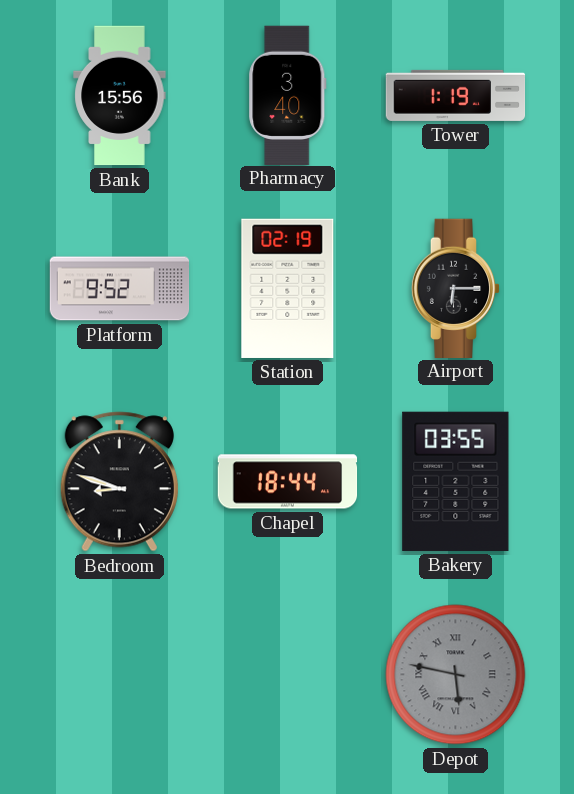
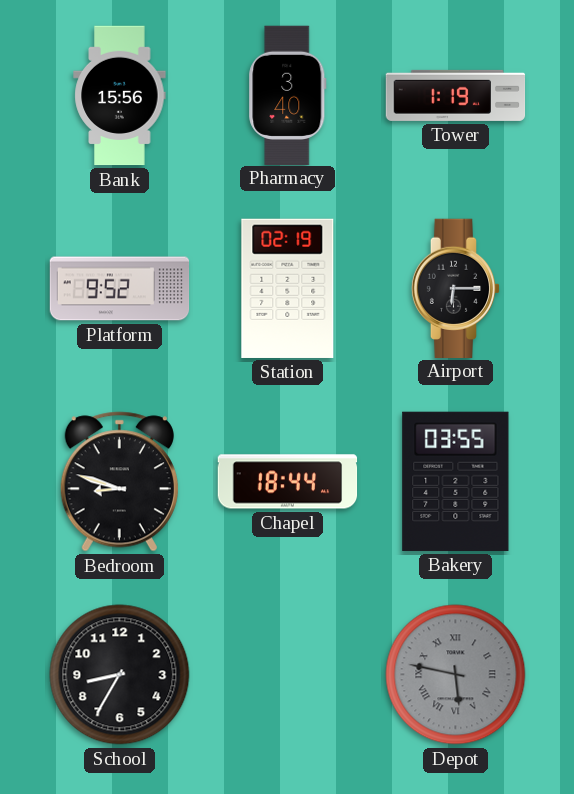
School: none -> 8:35
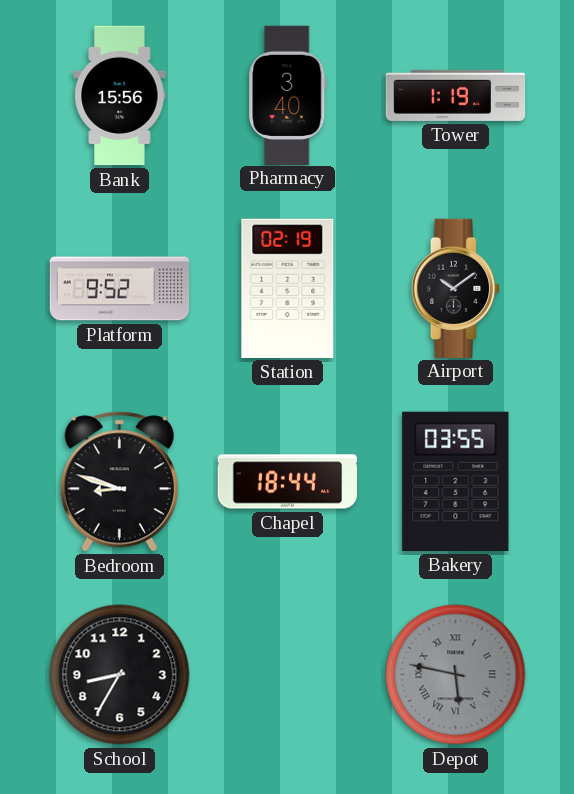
Airport: 6:15 -> 10:09
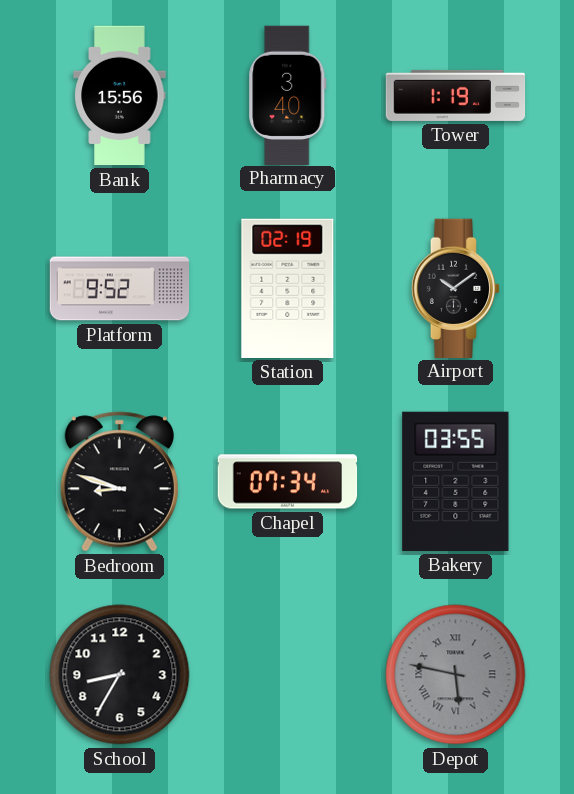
Chapel: 18:44 -> 07:34
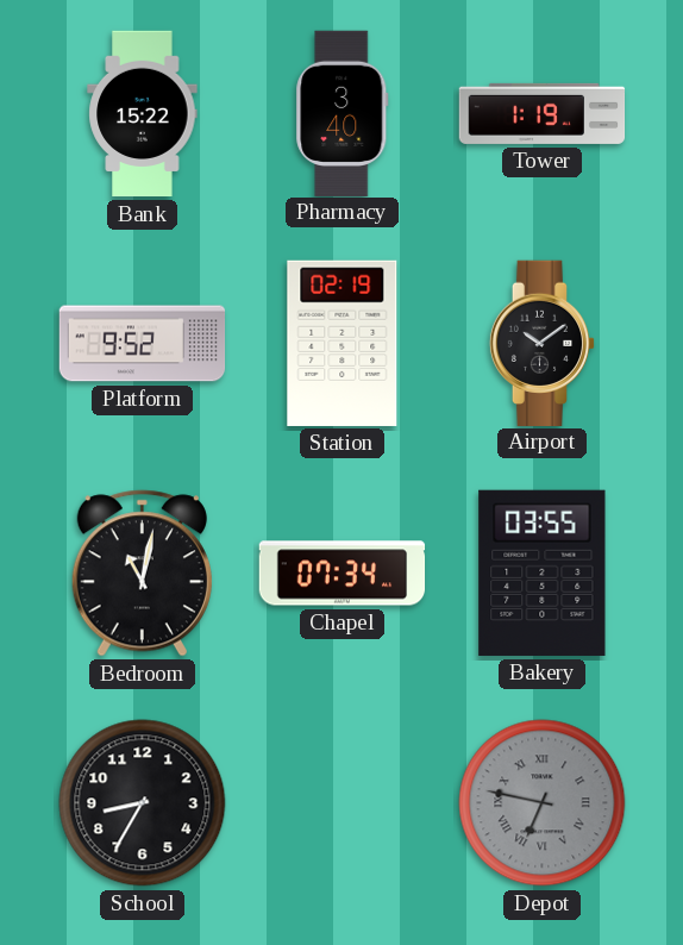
Bank: 15:56 -> 15:22
Bedroom: 8:48 -> 11:02
Depot: 5:47 -> 6:47
